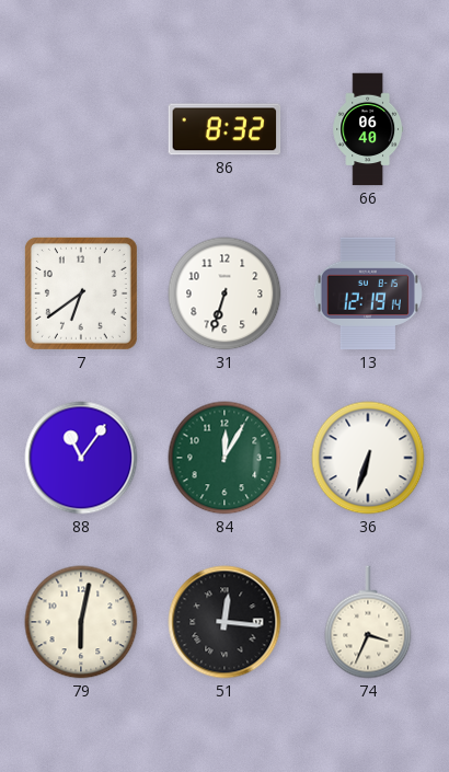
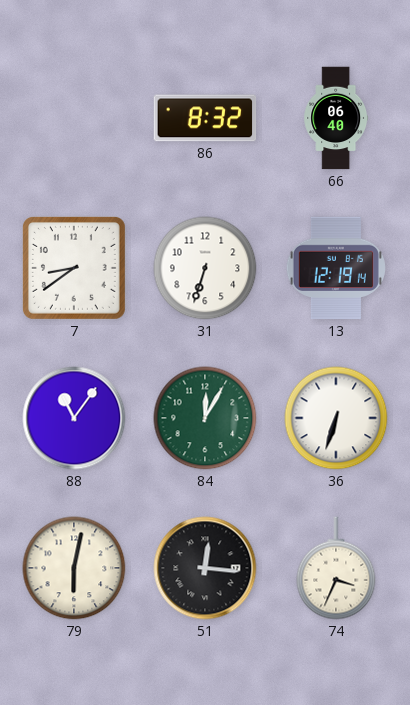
7: 6:39 -> 8:39
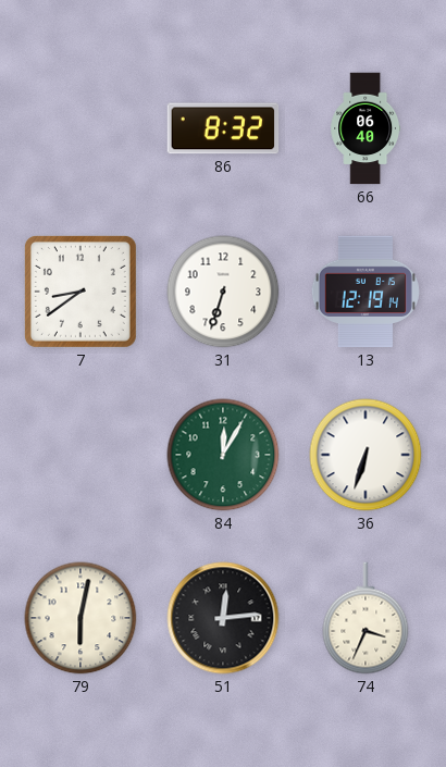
88: 11:06 -> none
51: 12:16 -> 12:14
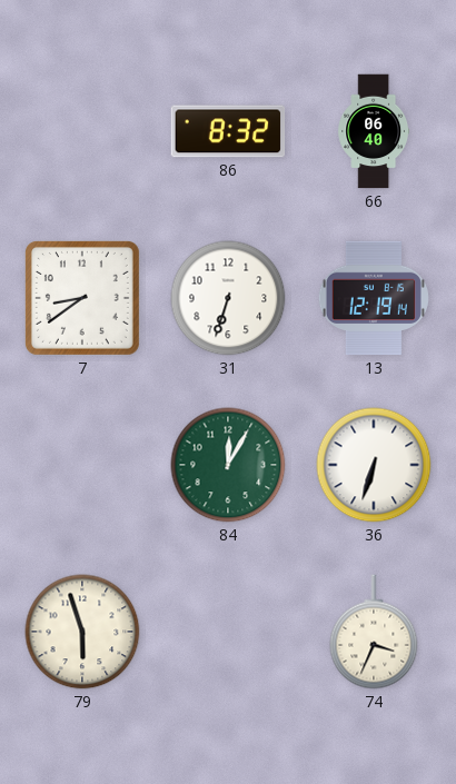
79: 6:02 -> 5:57
51: 12:14 -> none
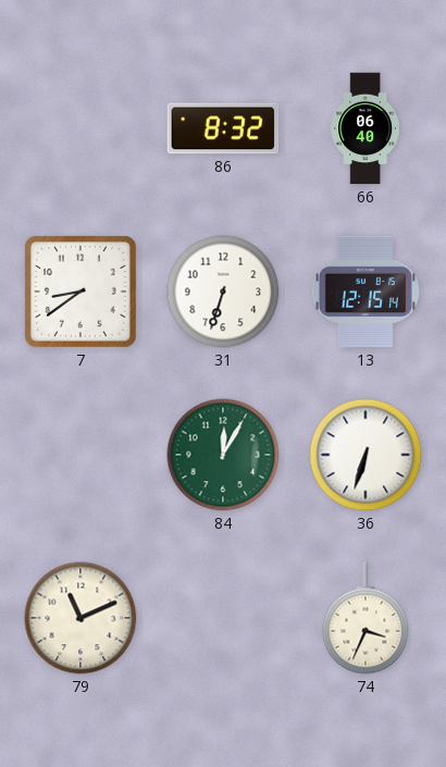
13: 12:19 -> 12:15
79: 5:57 -> 11:11
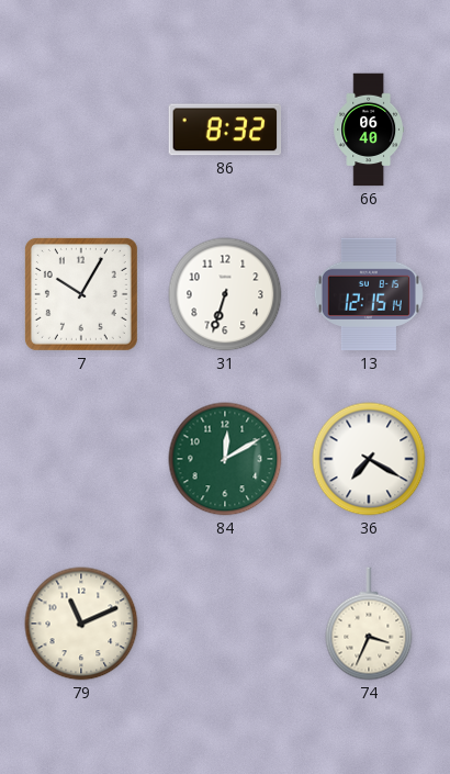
7: 8:39 -> 10:05
84: 12:05 -> 12:10
36: 6:33 -> 7:20
